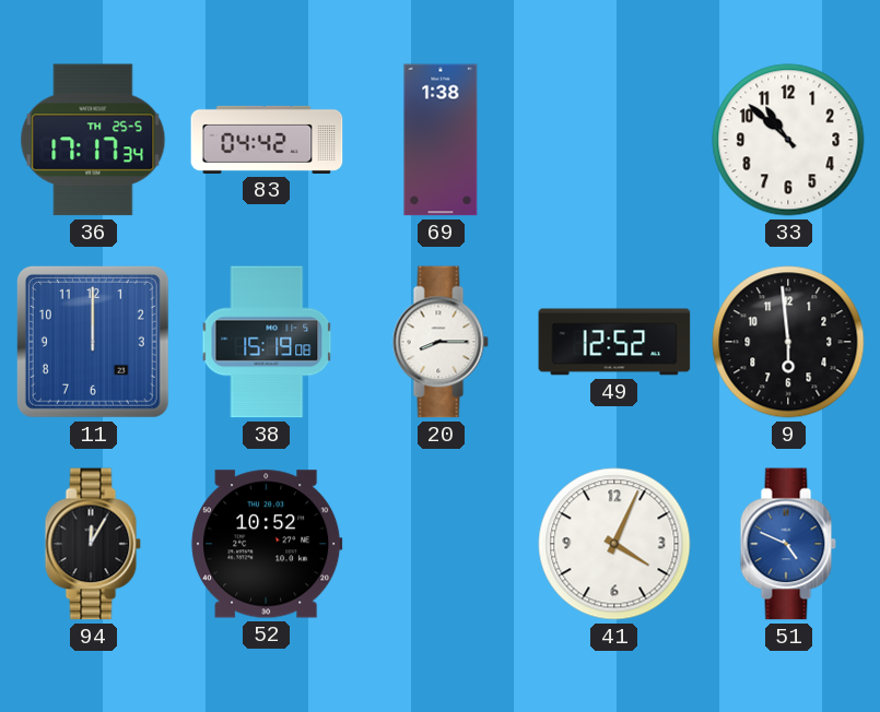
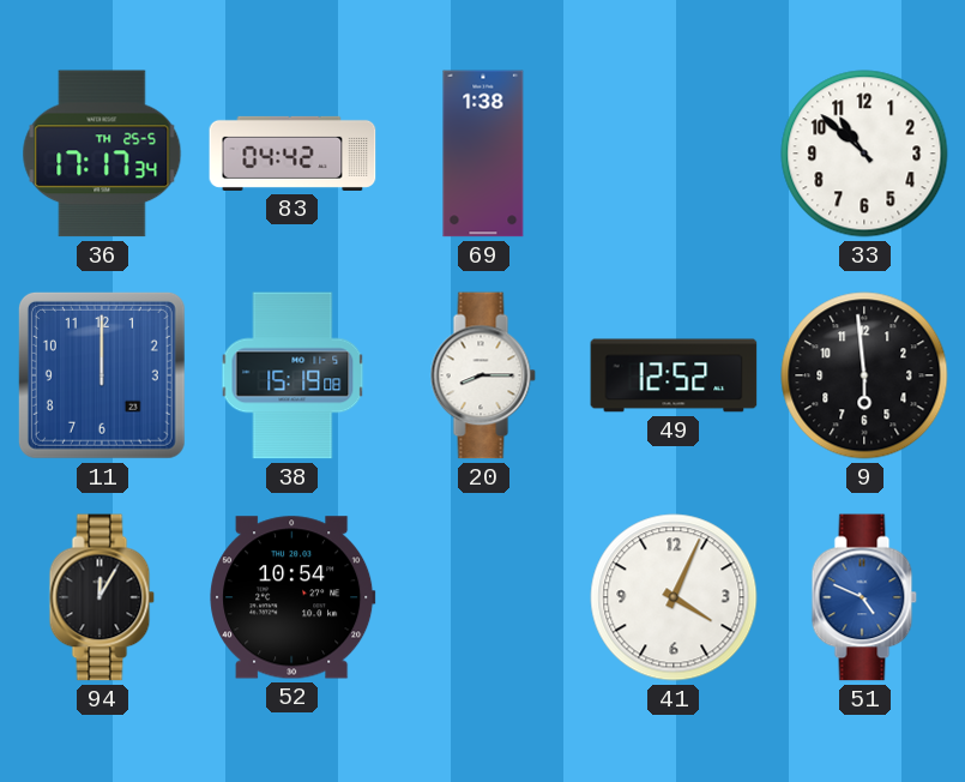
52: 10:52 -> 10:54
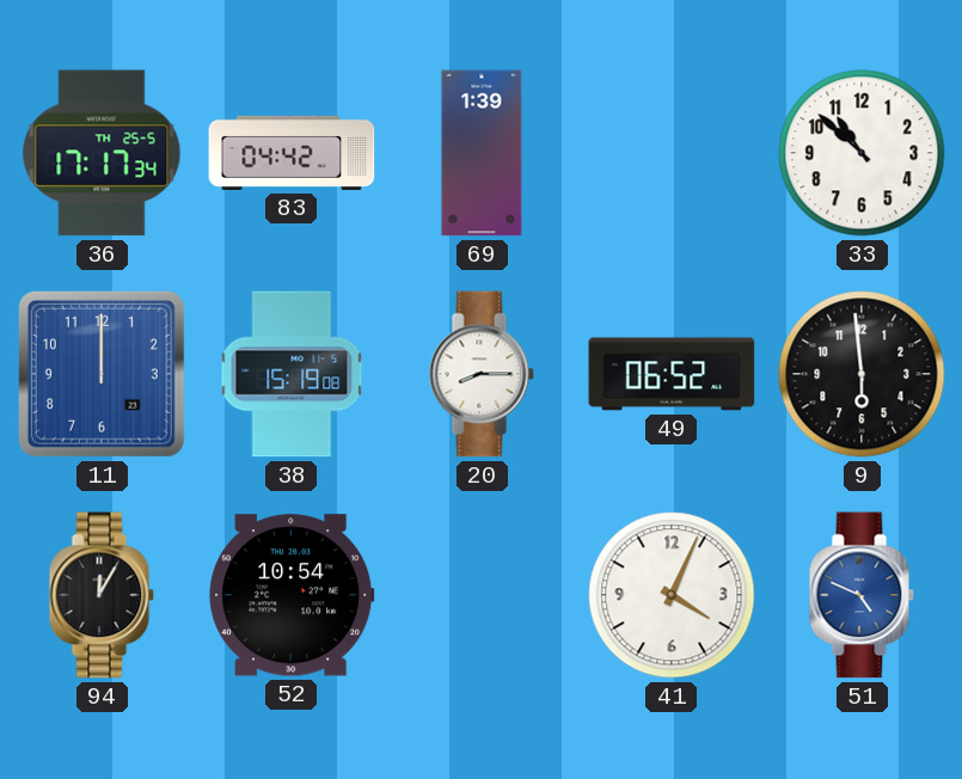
69: 1:38 -> 1:39
49: 12:52 -> 06:52
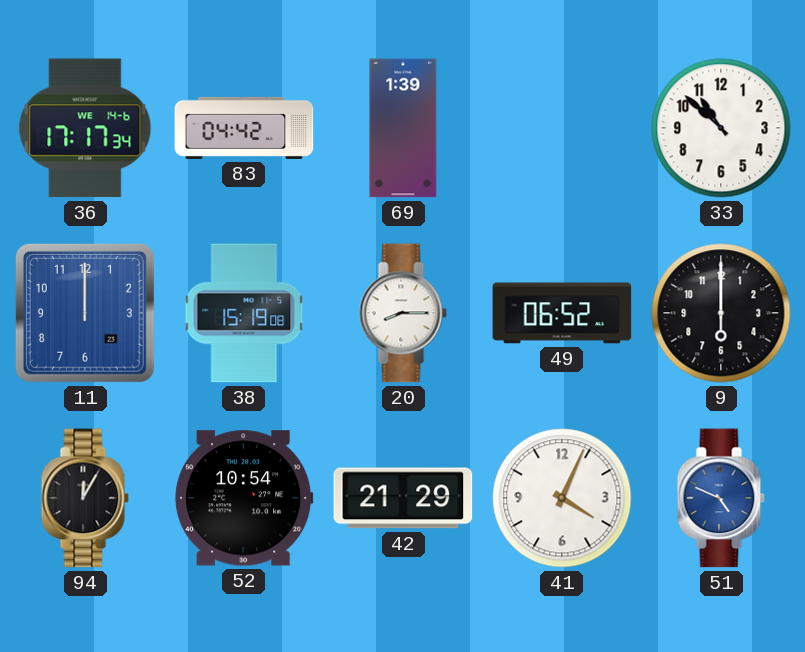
36 date: TH 25-5 -> WE 14-6
9: 5:59 -> 6:00
42: none -> 21:29
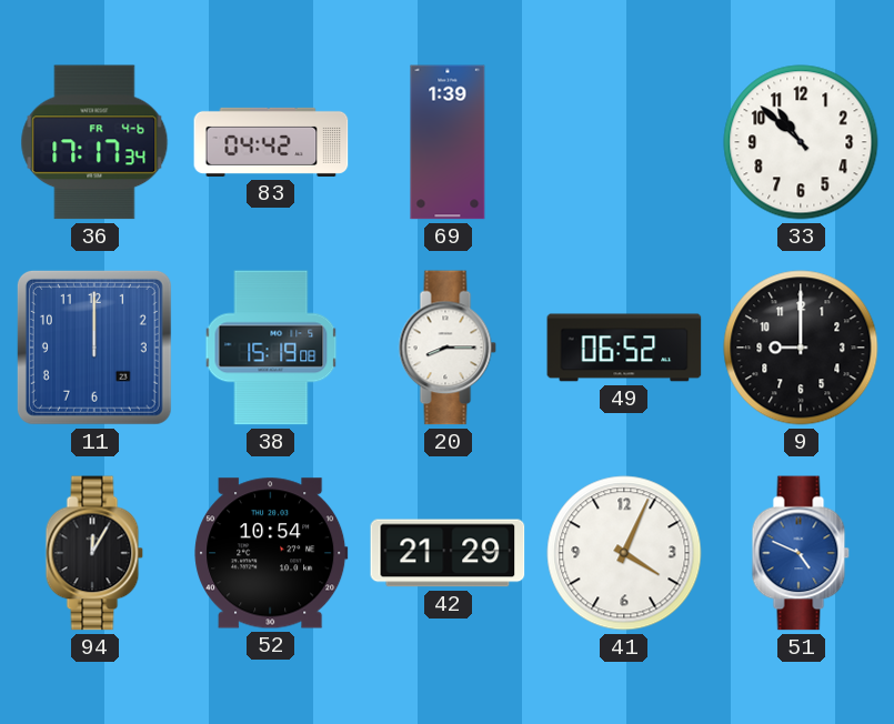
36 date: WE 14-6 -> FR 4-6
9: 6:00 -> 9:00
